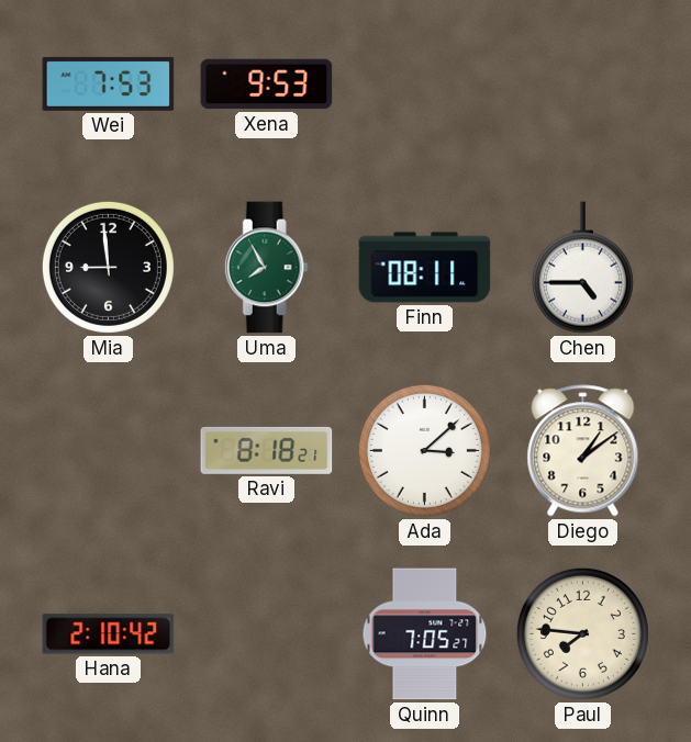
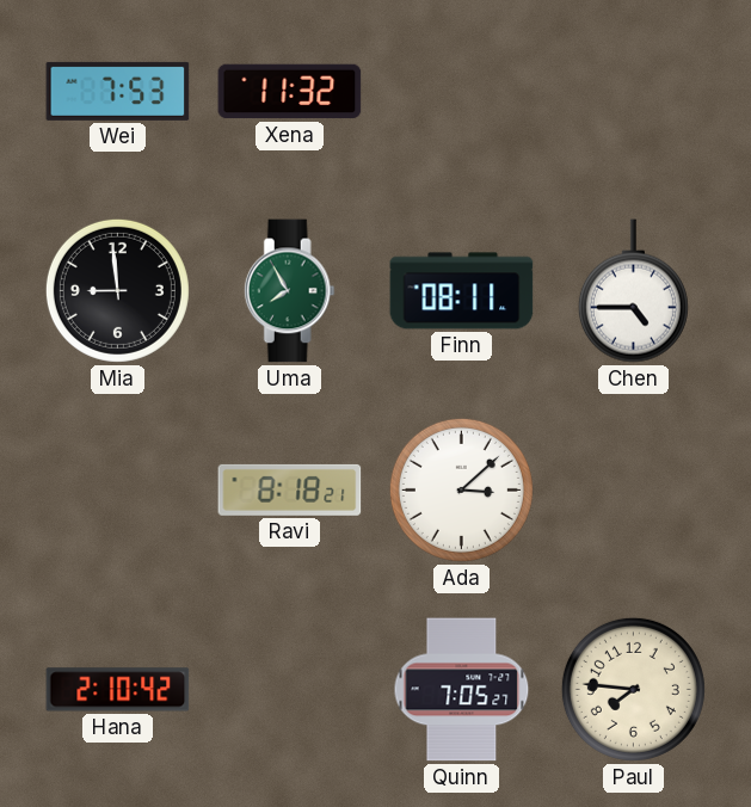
Xena: 9:53 -> 11:32
Diego: 1:09 -> none
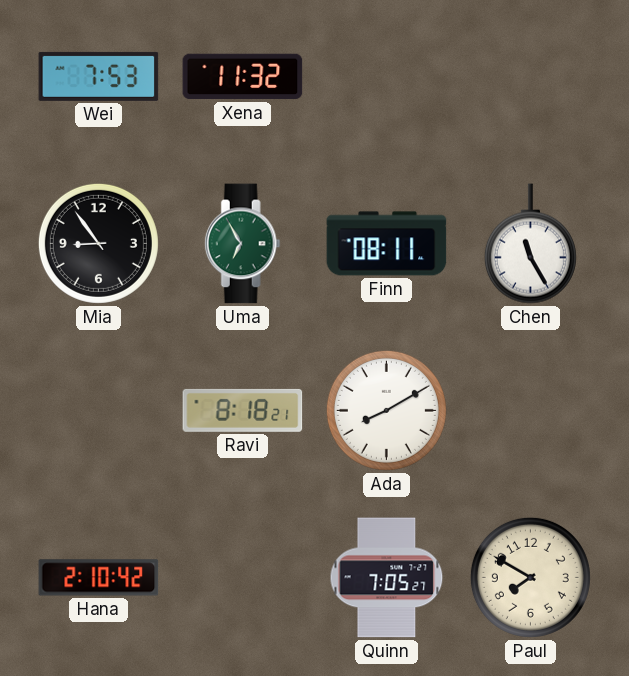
Mia: 8:59 -> 8:54
Uma: 7:55 -> 6:55
Chen: 4:45 -> 11:25
Ada: 3:08 -> 8:10
Paul: 7:46 -> 7:50
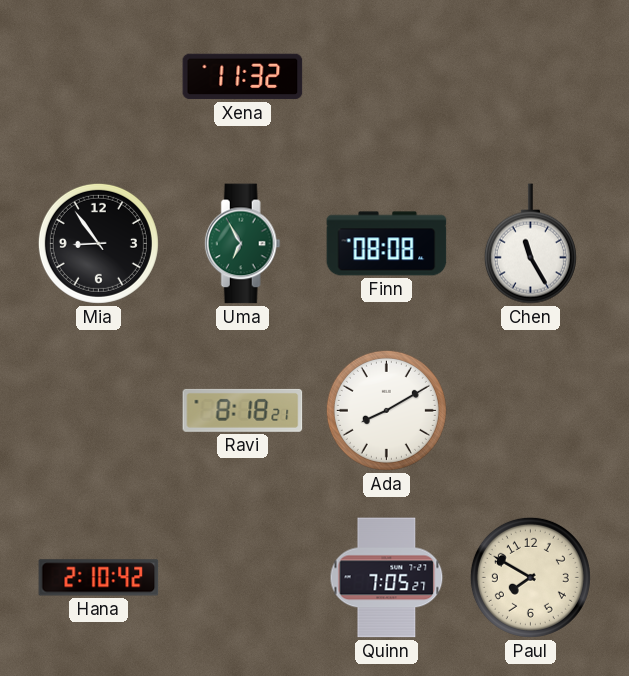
Wei: 7:53 -> none
Finn: 08:11 -> 08:08
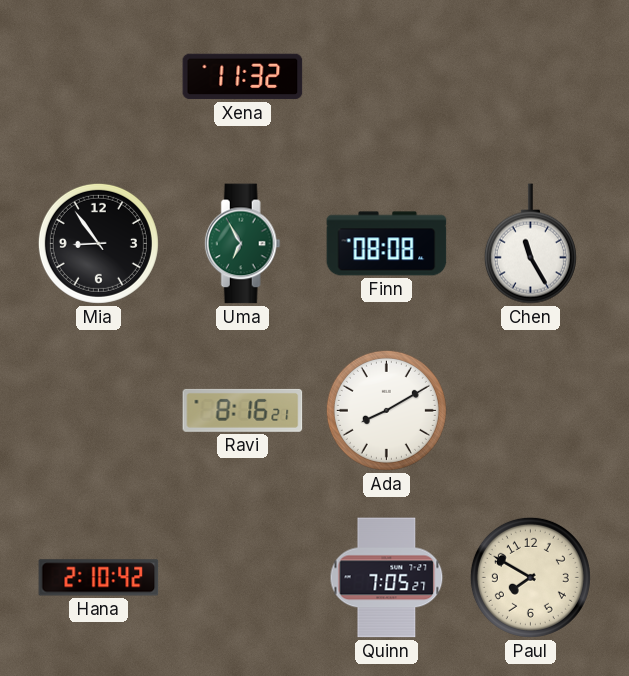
Ravi: 8:18 -> 8:16
